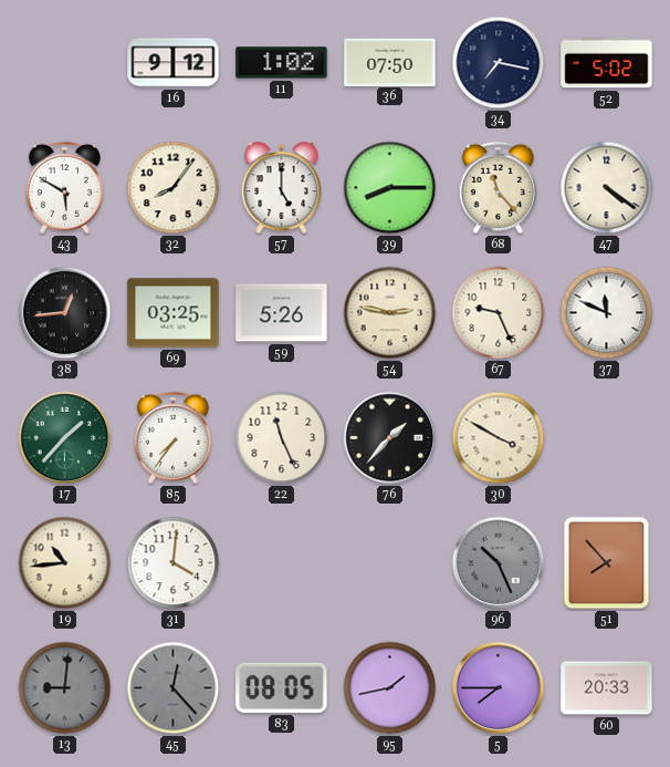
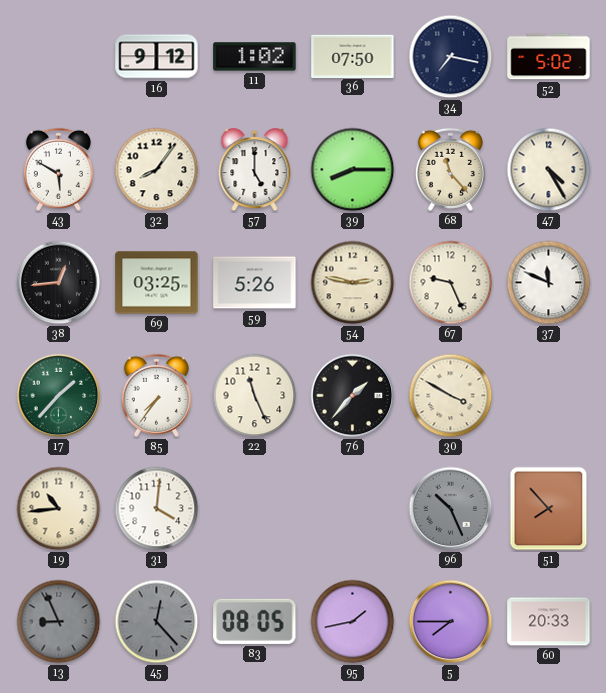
47: 4:21 -> 4:25
13: 9:01 -> 8:56
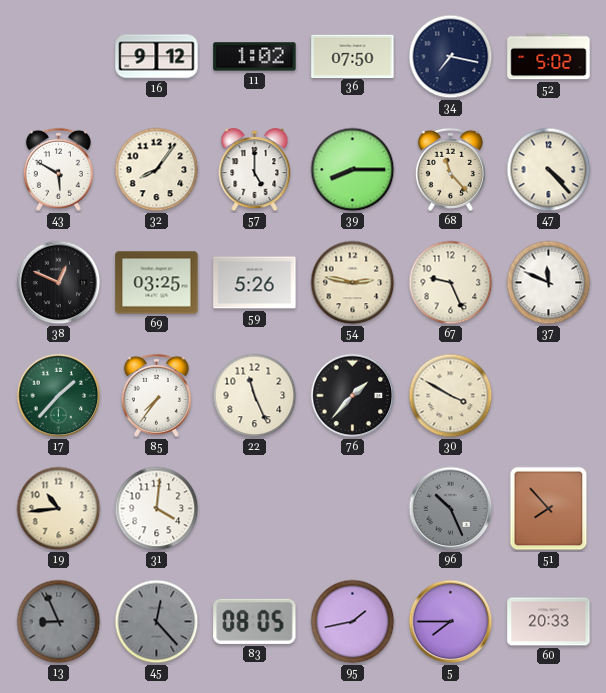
47: 4:25 -> 4:23
38: 12:44 -> 12:49
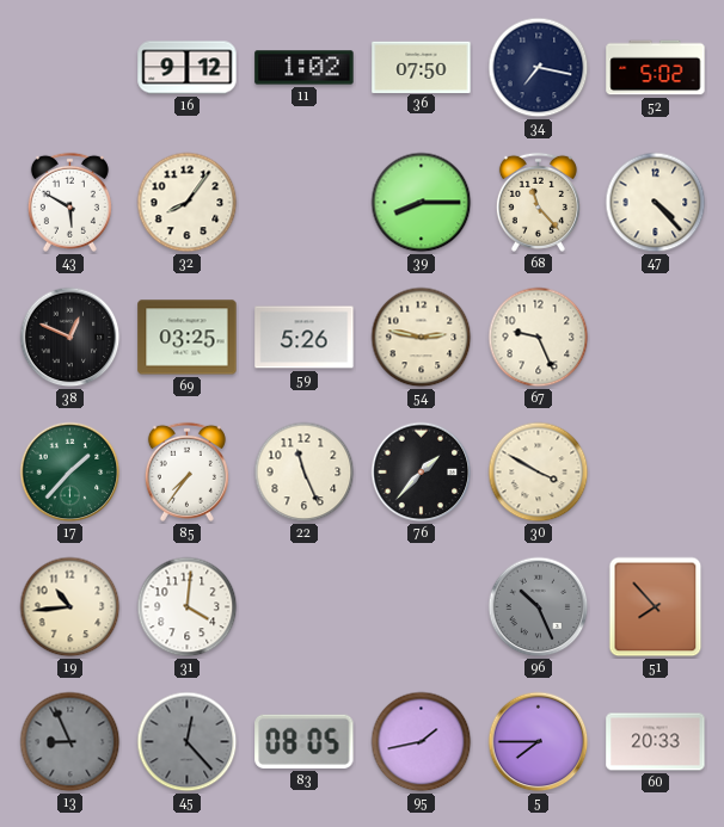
57: 5:00 -> none
37: 11:49 -> none
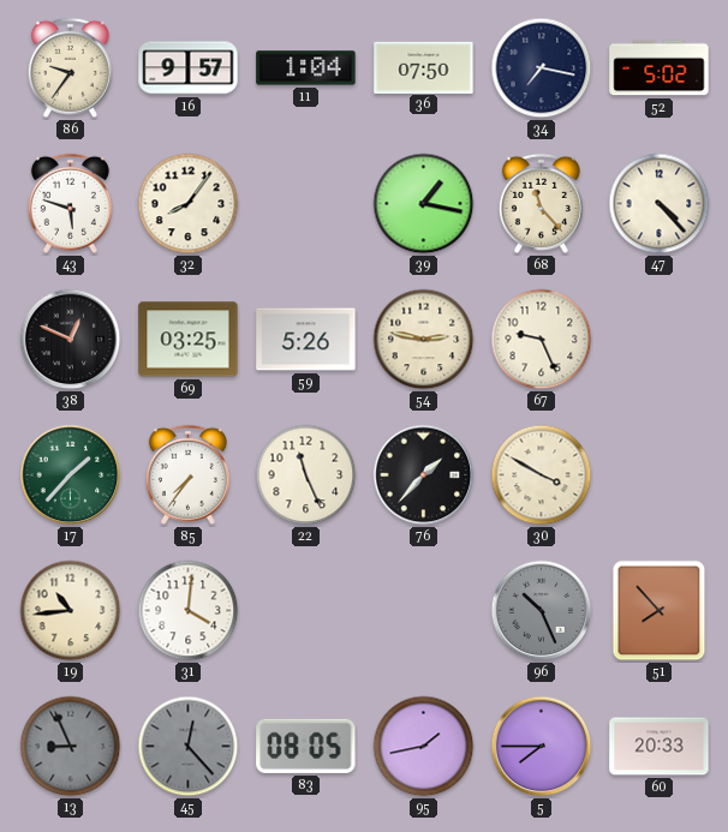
86: none -> 9:36
16: 9:12 -> 9:57
11: 1:02 -> 1:04
43: 5:50 -> 5:48
39: 8:15 -> 1:17
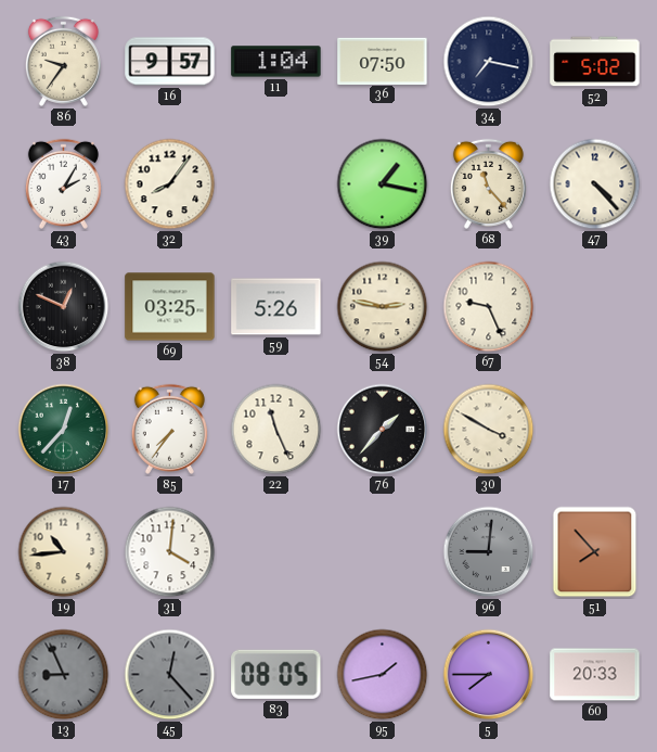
43: 5:48 -> 2:05
17: 1:37 -> 12:37
96: 10:26 -> 9:01
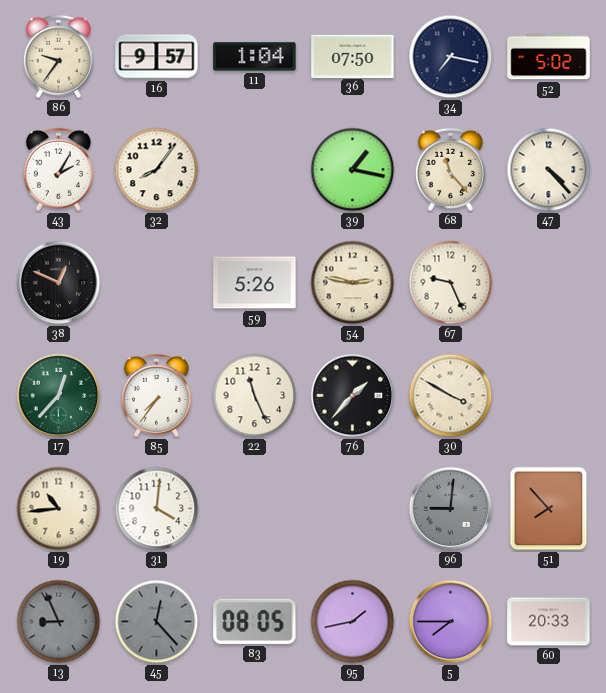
69: 03:25 -> none
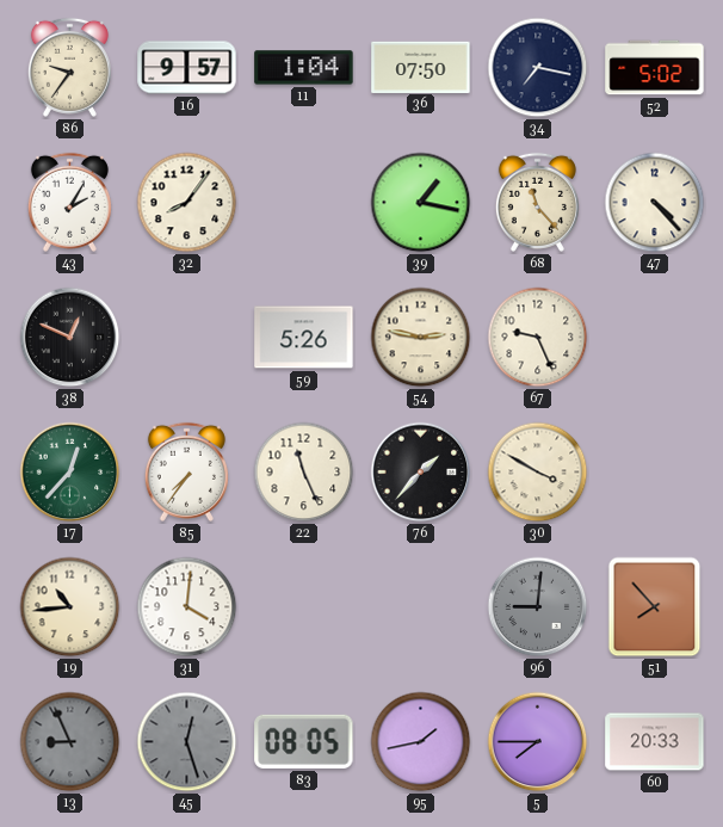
45: 12:23 -> 12:27
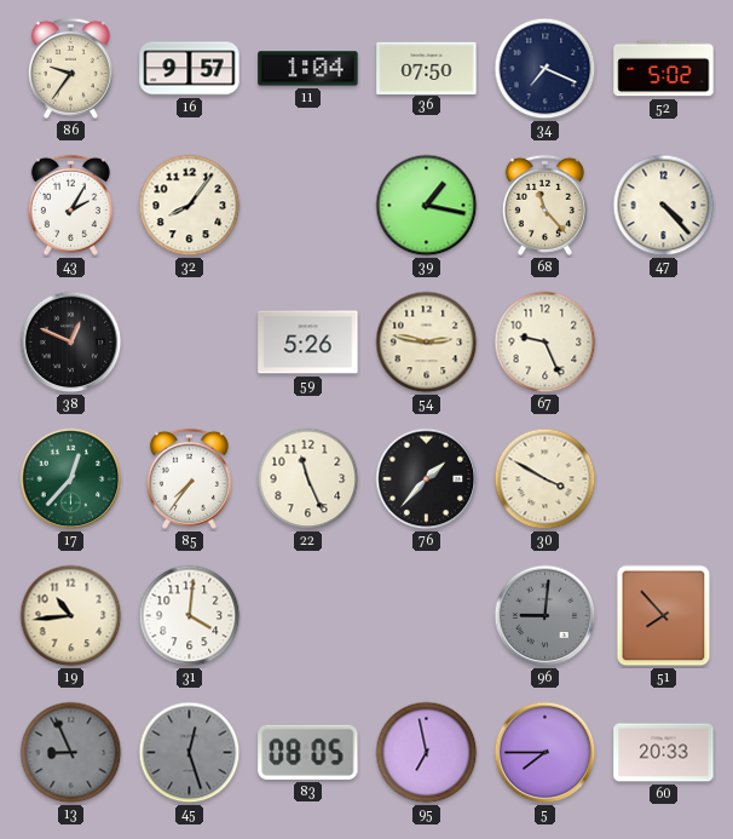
34: 7:17 -> 7:19
95: 1:43 -> 6:58
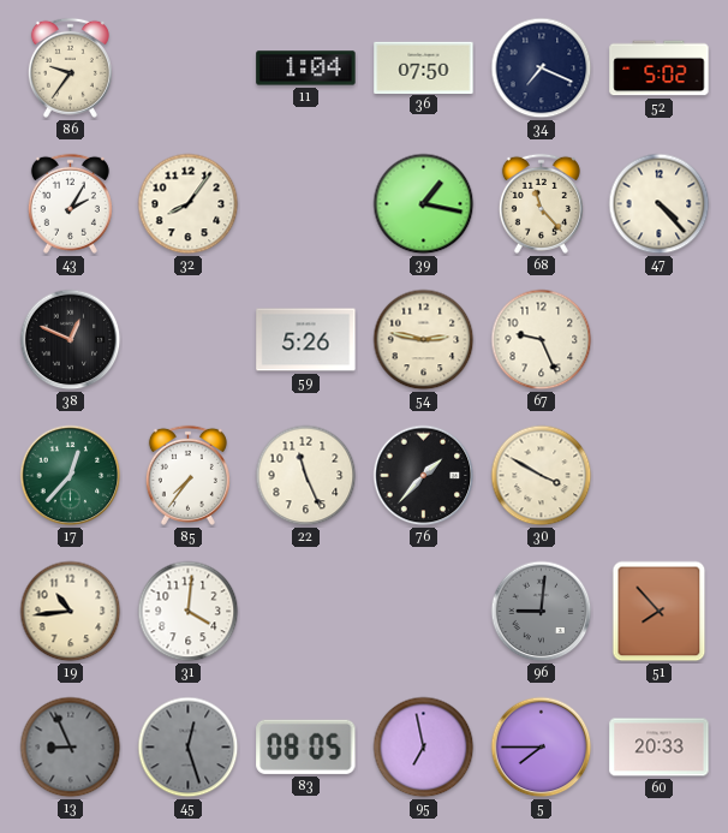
16: 9:57 -> none
